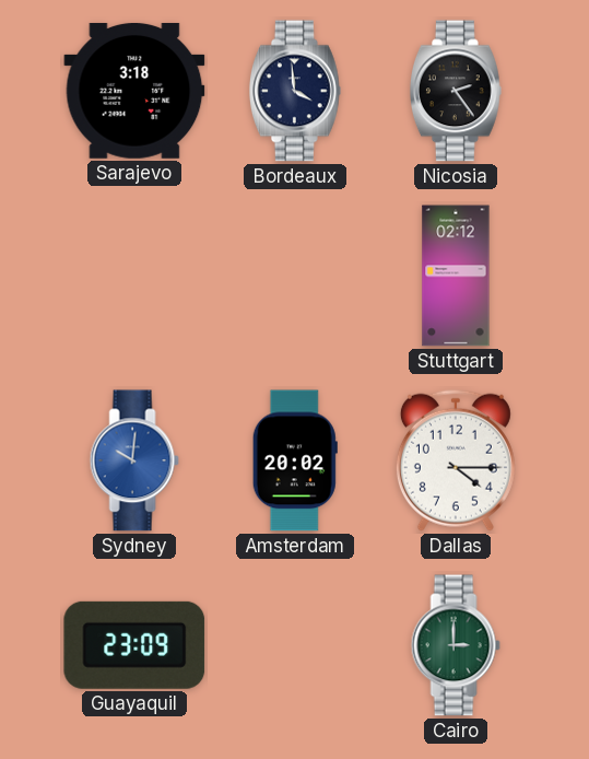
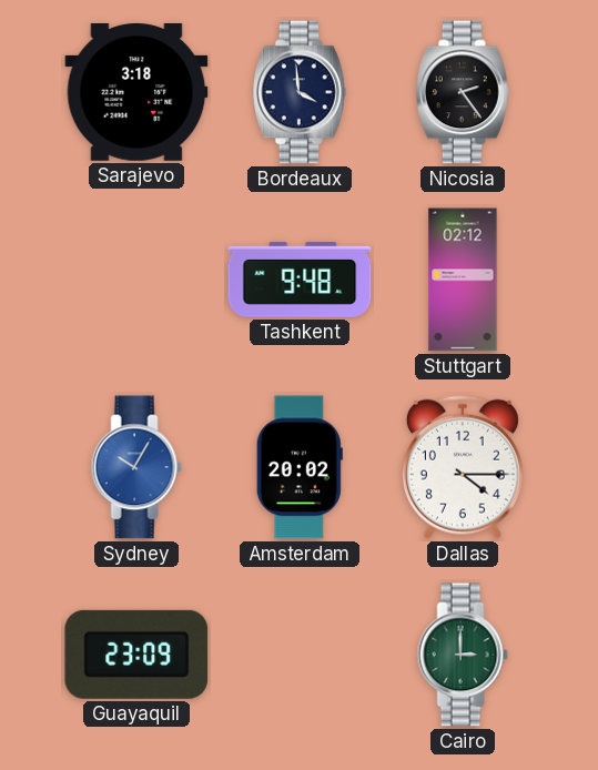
Tashkent: none -> 9:48
Sydney: 10:01 -> 10:05
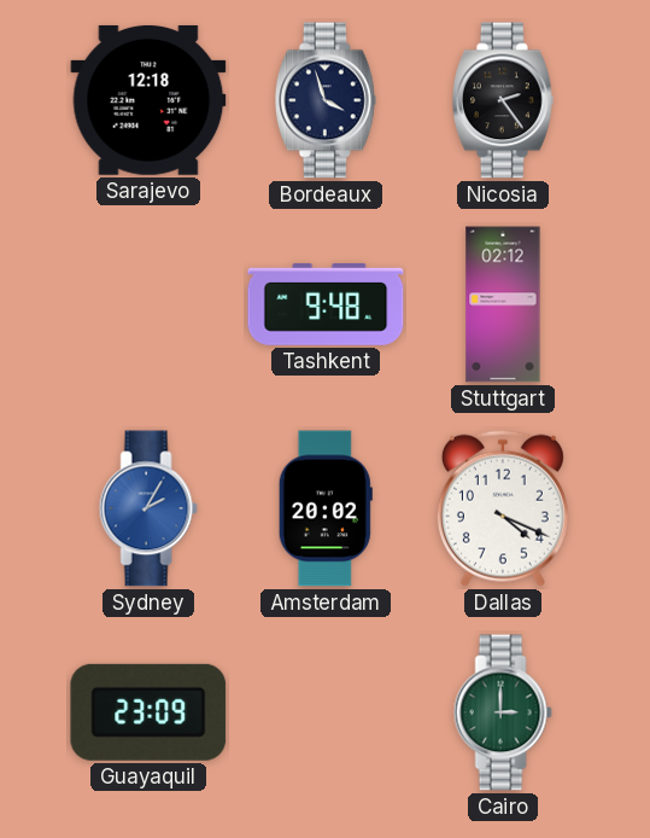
Sarajevo: 3:18 -> 12:18
Bordeaux: 3:59 -> 3:57
Sydney: 10:05 -> 2:05
Dallas: 4:15 -> 4:19
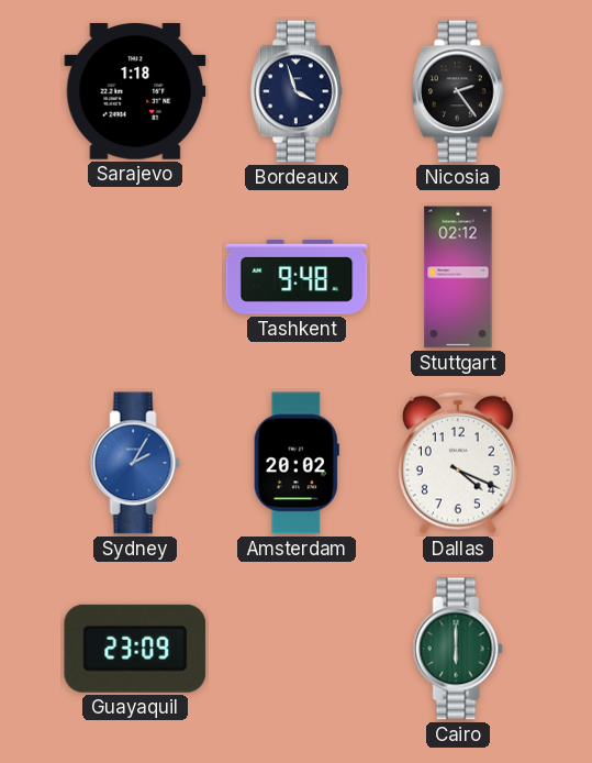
Sarajevo: 12:18 -> 1:18
Cairo: 3:00 -> 6:00
